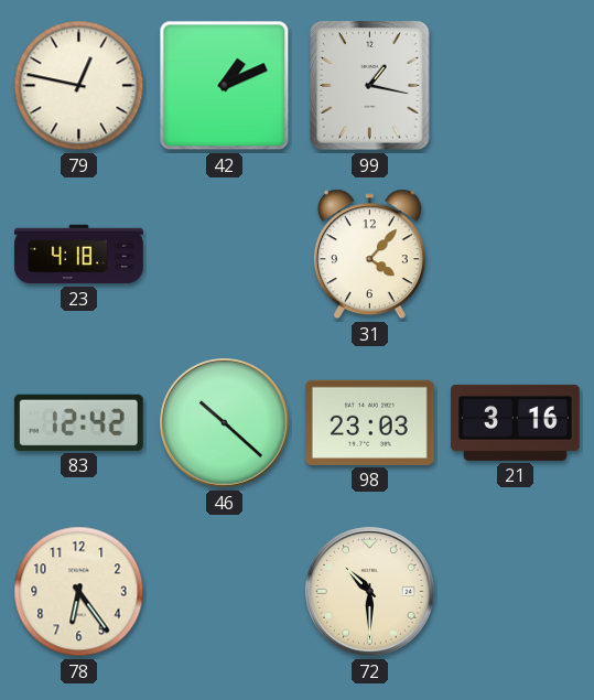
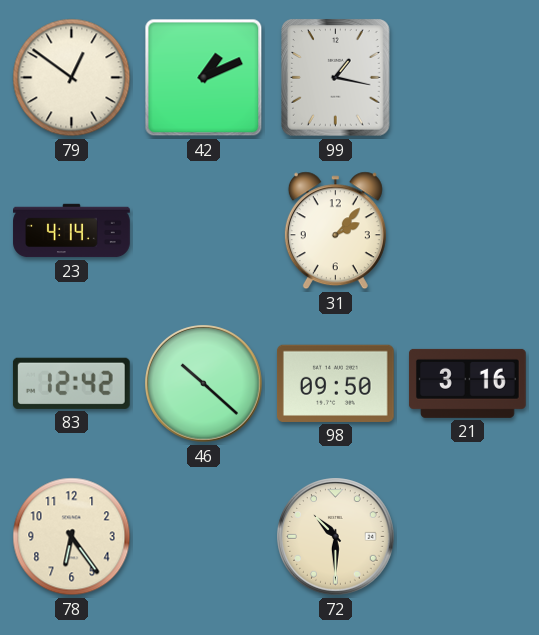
79: 12:47 -> 12:51
23: 4:18 -> 4:14
31: 4:07 -> 2:07
98: 23:03 -> 09:50
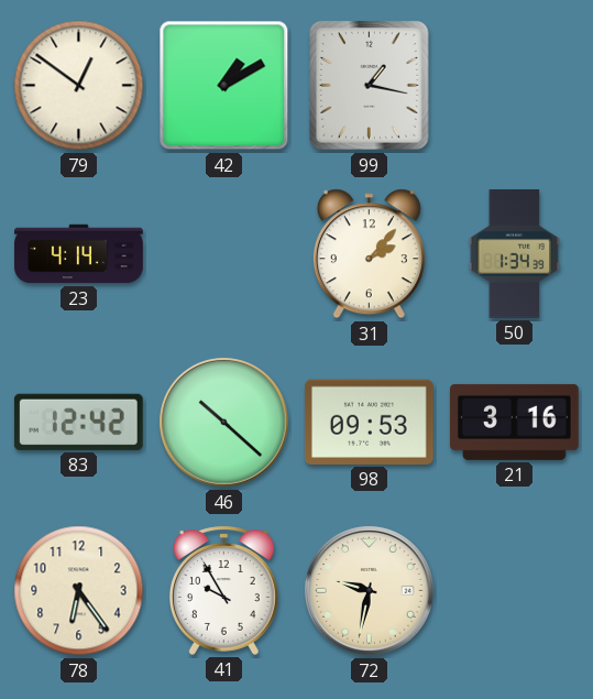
42: 1:11 -> 1:10
50: none -> 1:34
98: 09:50 -> 09:53
41: none -> 9:55
72: 10:30 -> 9:32
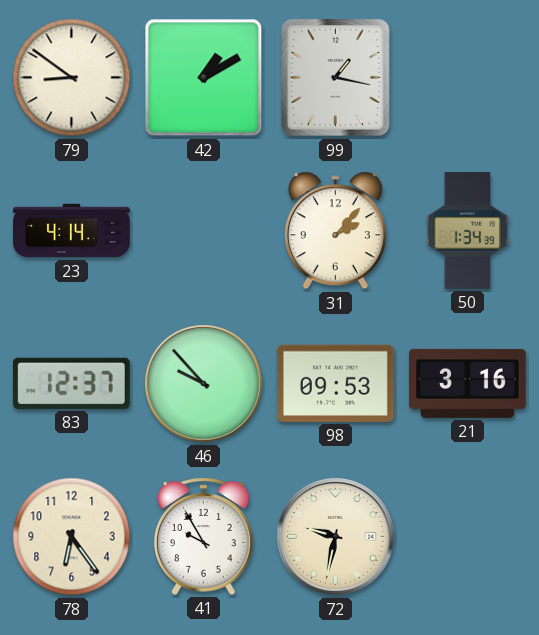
79: 12:51 -> 8:51
83: 12:42 -> 12:37
46: 10:22 -> 9:53
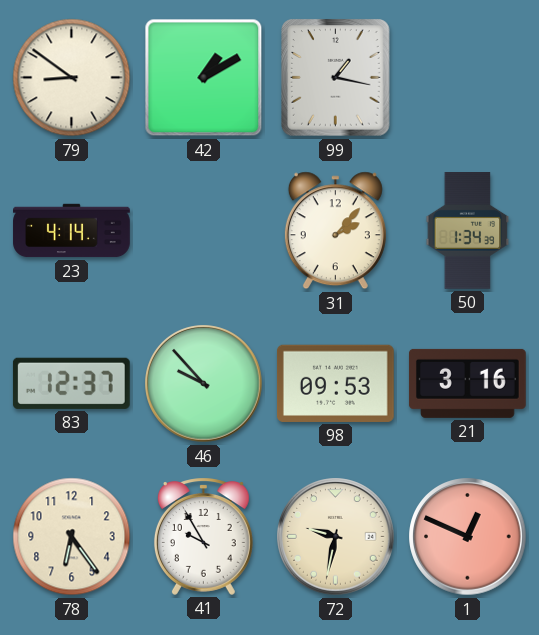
1: none -> 12:49
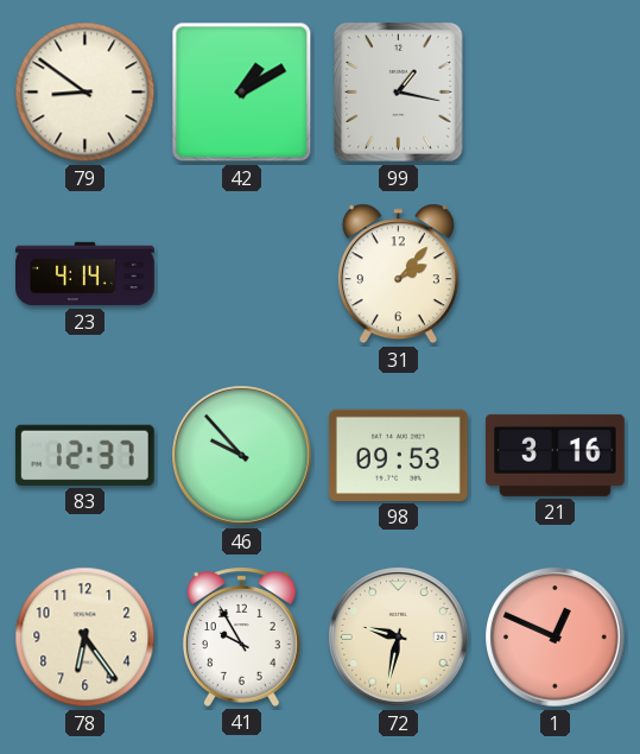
50: 1:34 -> none
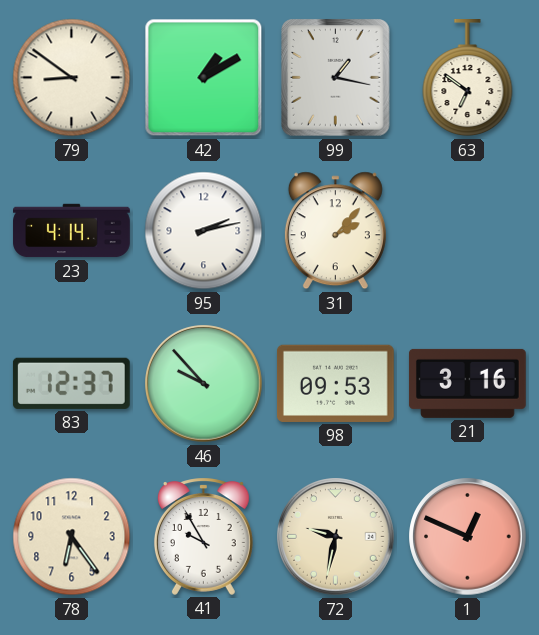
63: none -> 6:51
95: none -> 2:13
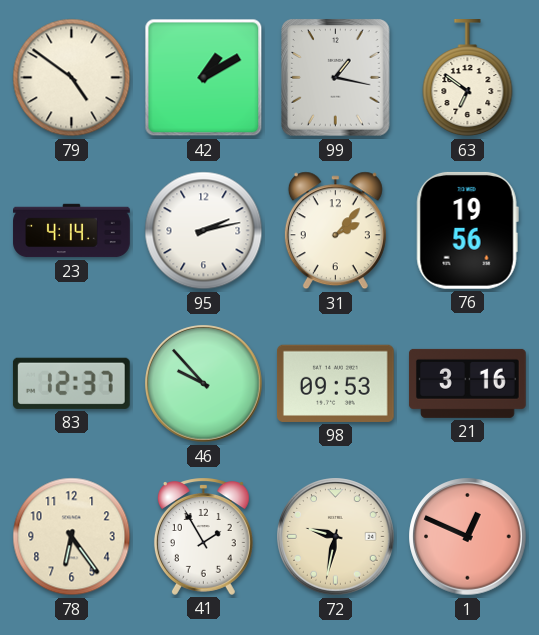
79: 8:51 -> 4:51
76: none -> 19:56
41: 9:55 -> 1:55
